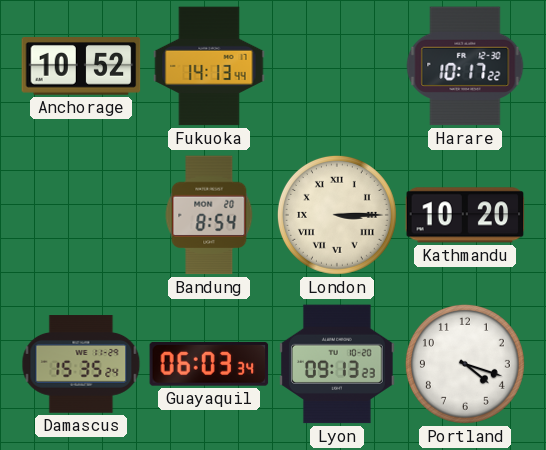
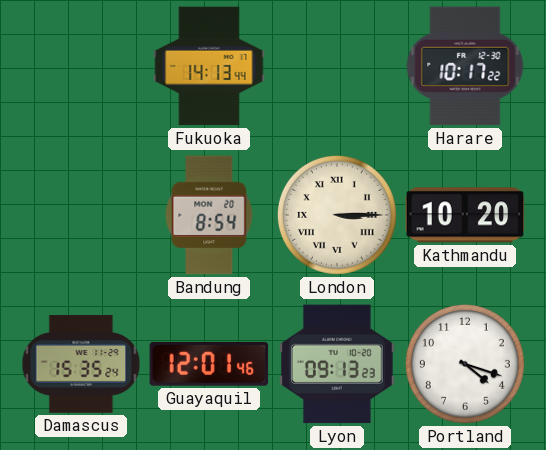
Anchorage: 10:52 -> none
Guayaquil: 06:03 -> 12:01
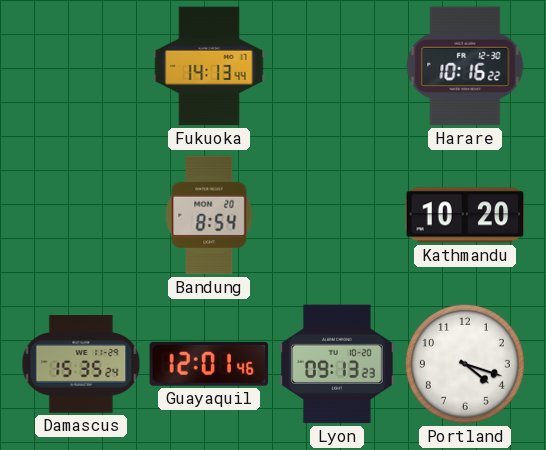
Harare: 10:17 -> 10:16
London: 3:15 -> none
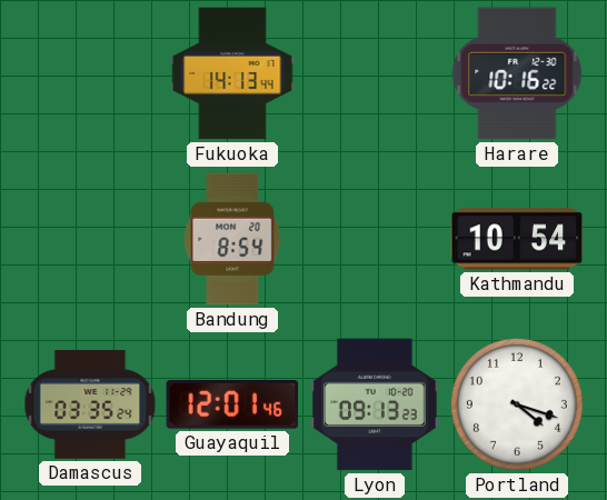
Kathmandu: 10:20 -> 10:54
Damascus: 15:35 -> 03:35
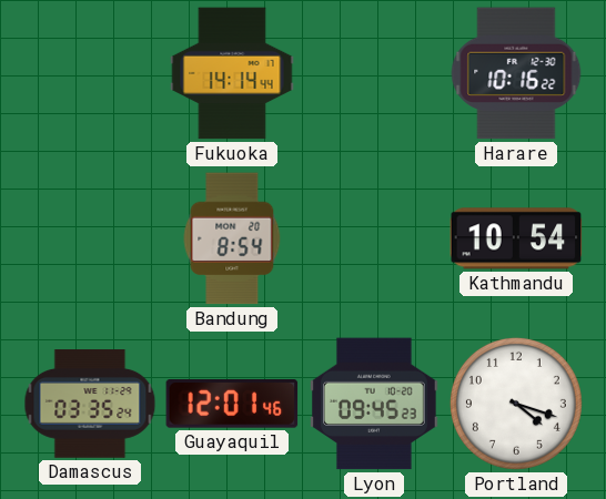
Fukuoka: 14:13 -> 14:14
Lyon: 09:13 -> 09:45
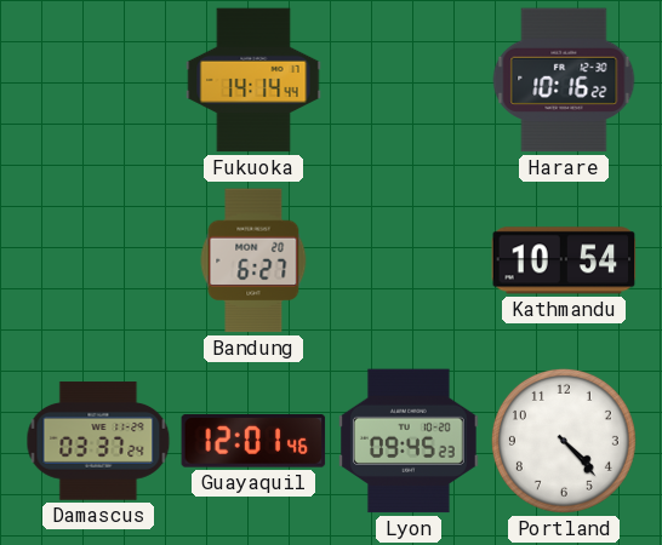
Bandung: 8:54 -> 6:27
Damascus: 03:35 -> 03:37
Portland: 4:18 -> 4:23
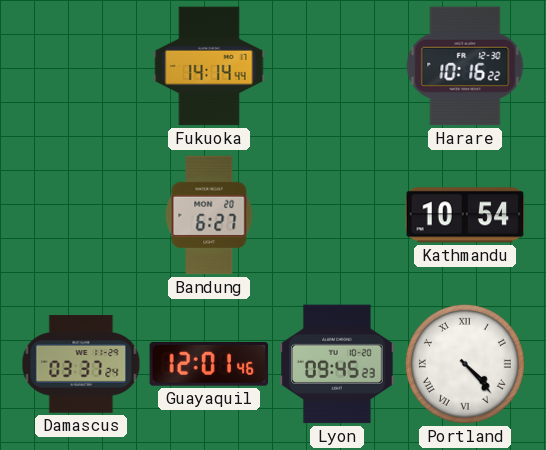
Portland numerals: Arabic -> Roman
